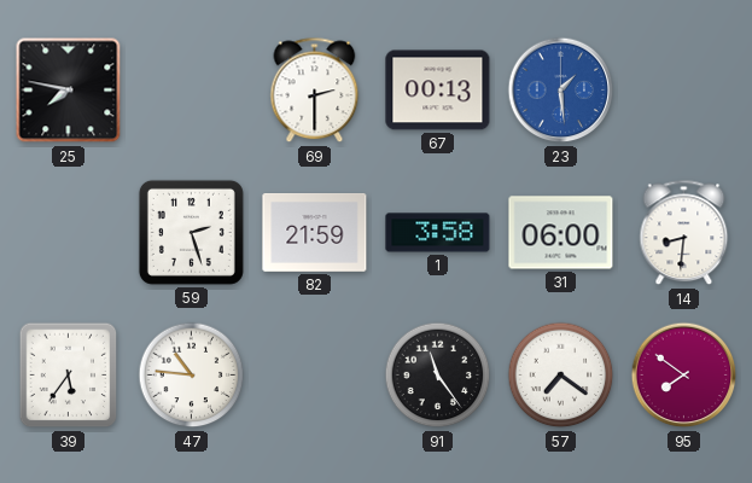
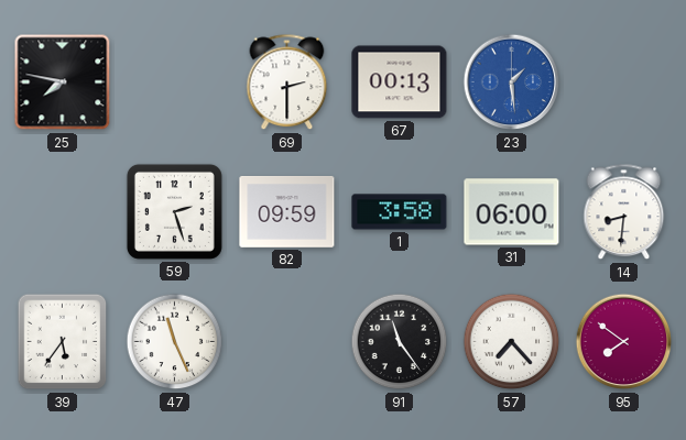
82: 21:59 -> 09:59
47: 10:46 -> 11:26
57: 7:21 -> 7:23
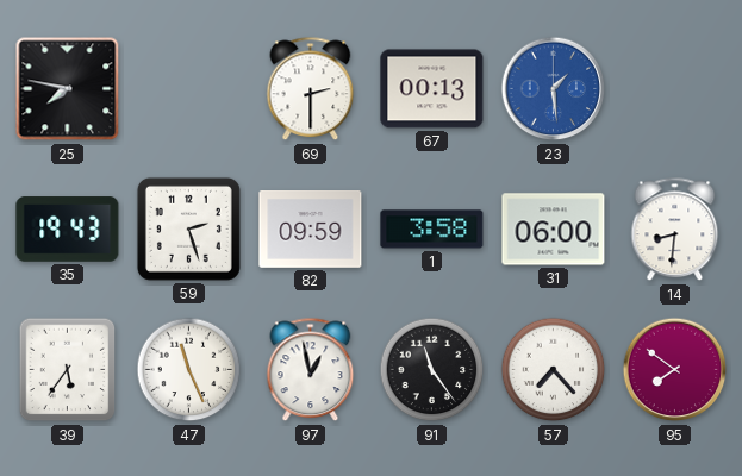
35: none -> 19:43
97: none -> 12:58
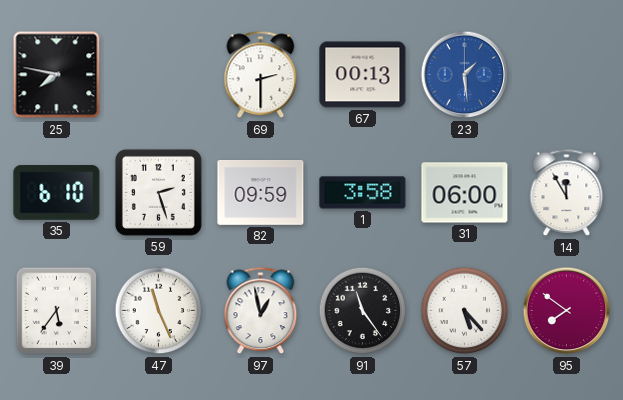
35: 19:43 -> 6:10
14: 8:31 -> 11:55
57: 7:23 -> 5:23
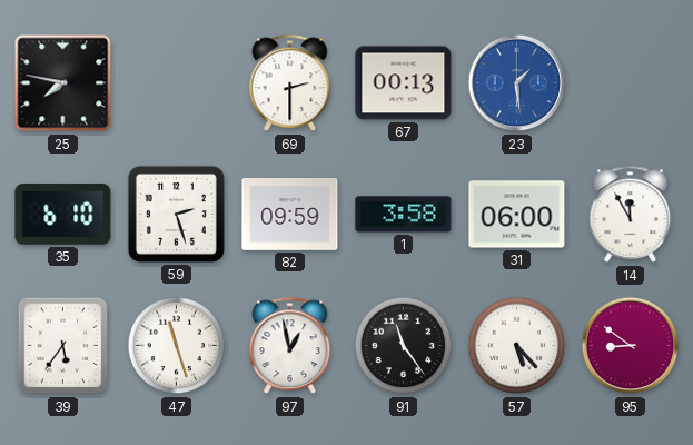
47: 11:26 -> 11:27
95: 7:51 -> 8:51
